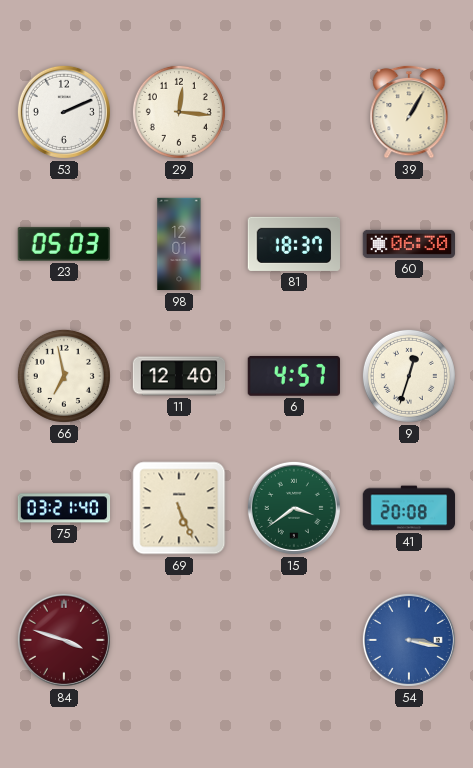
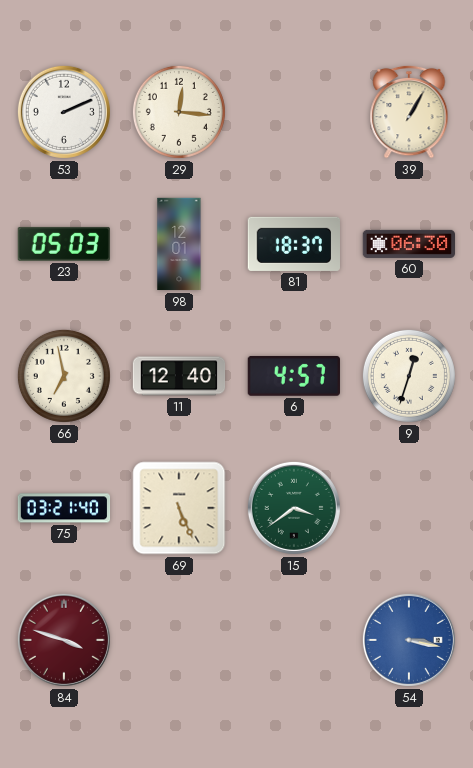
41: 20:08 -> none
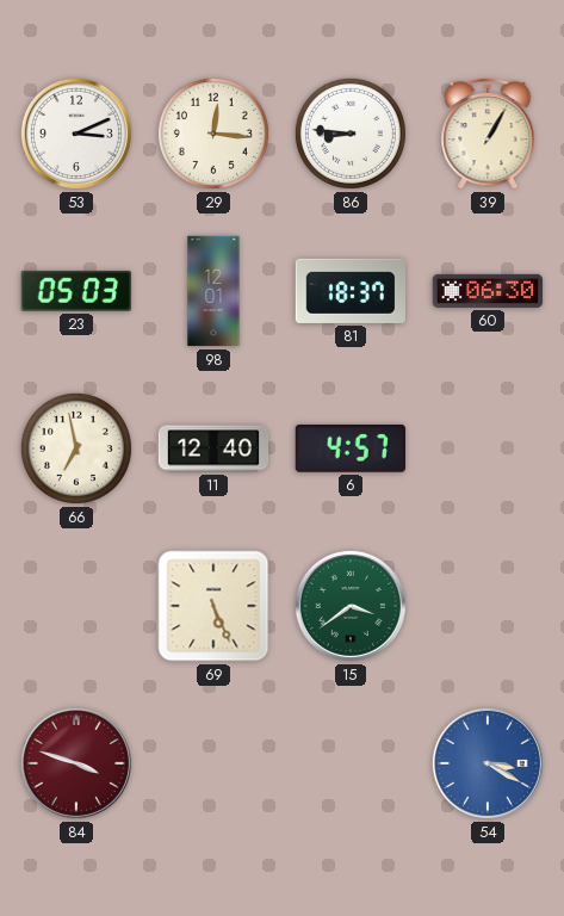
53: 2:11 -> 3:11
86: none -> 8:46
9: 12:33 -> none
75: 03:21 -> none
54: 3:17 -> 3:20
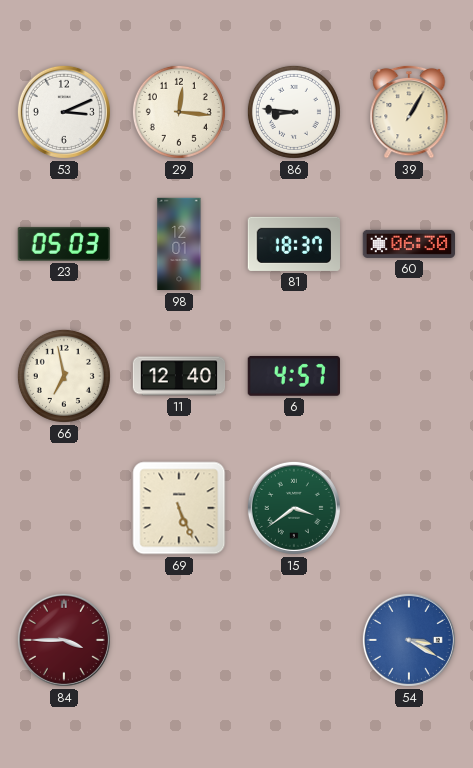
84: 3:48 -> 3:45
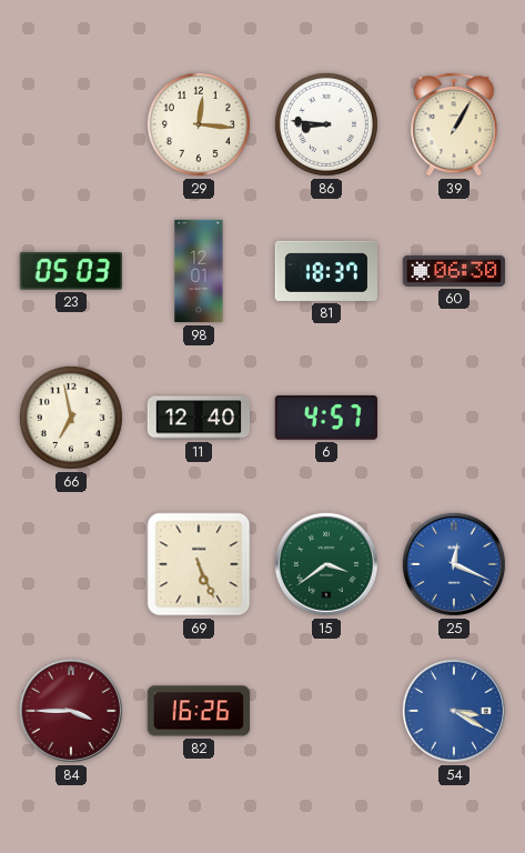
53: 3:11 -> none
25: none -> 12:19
82: none -> 16:26
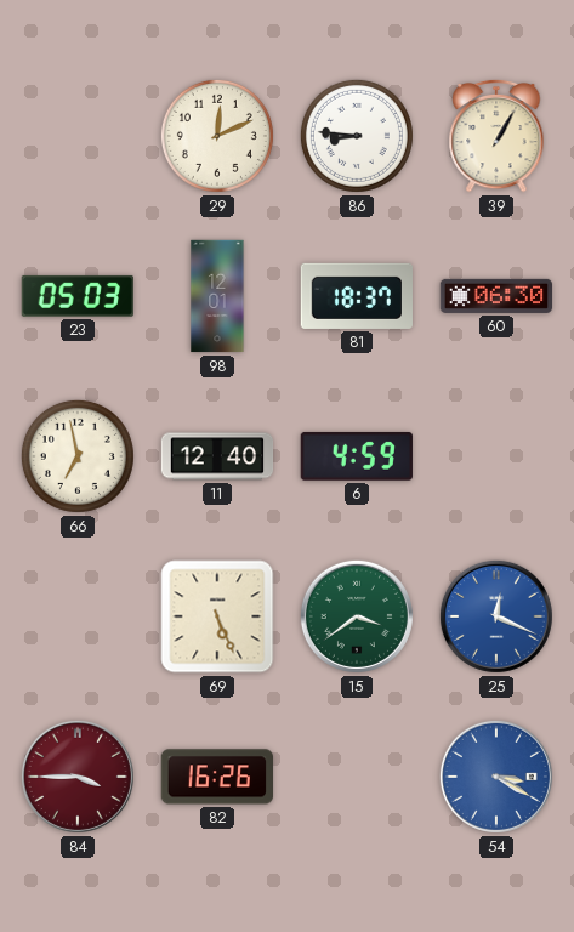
29: 12:16 -> 12:11
6: 4:57 -> 4:59
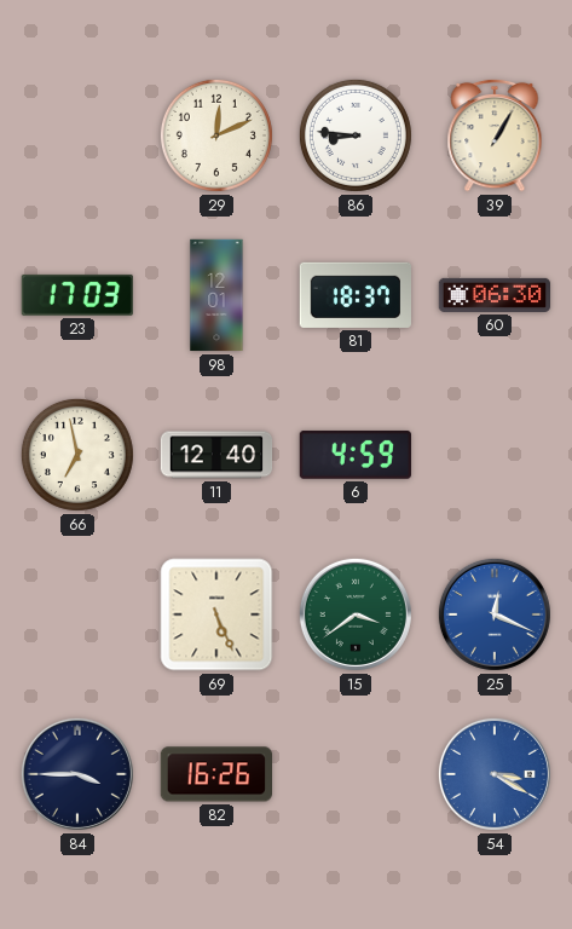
23: 05:03 -> 17:03
84 dial: burgundy -> navy
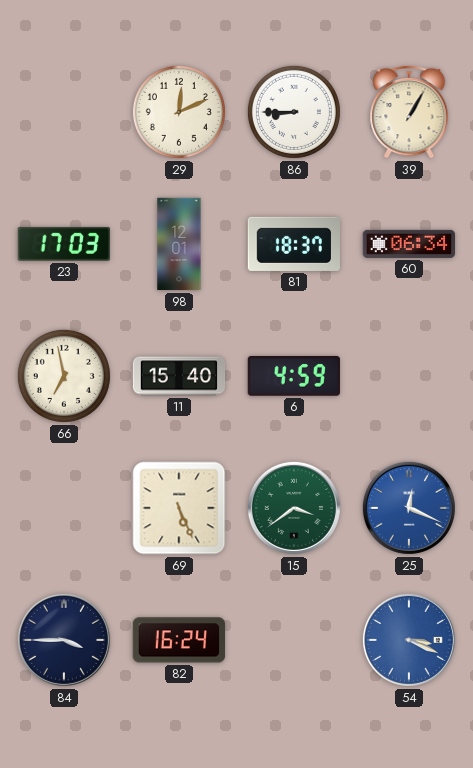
86: 8:46 -> 8:45
60: 06:30 -> 06:34
11: 12:40 -> 15:40
82: 16:26 -> 16:24
54: 3:20 -> 3:19
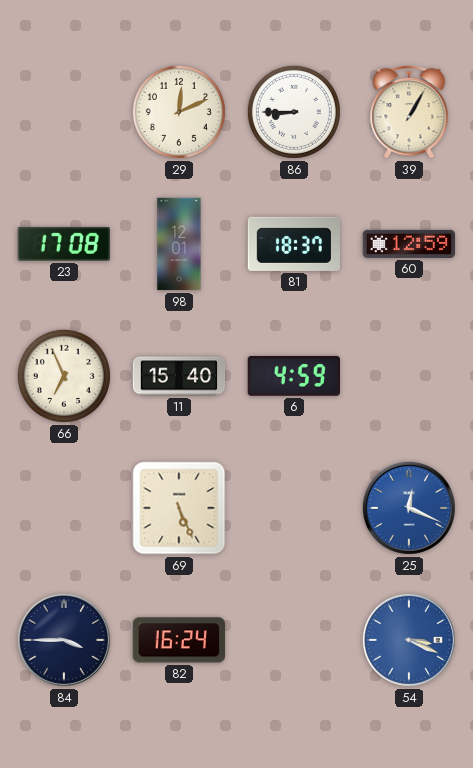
23: 17:03 -> 17:08
60: 06:34 -> 12:59
66: 6:58 -> 6:56
15: 3:39 -> none
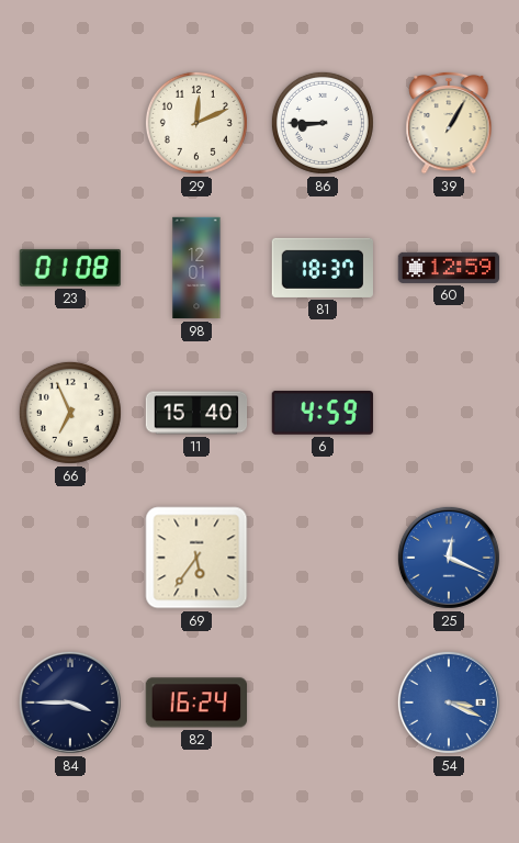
23: 17:08 -> 01:08
69: 5:26 -> 5:36
